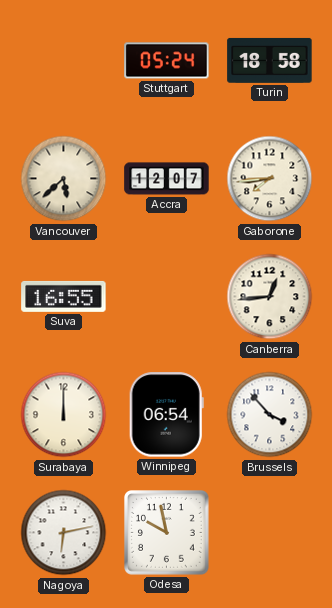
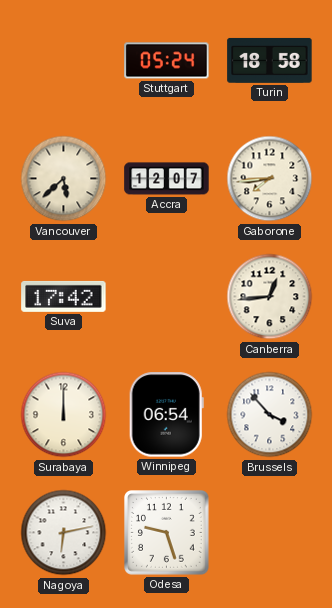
Suva: 16:55 -> 17:42
Odesa: 9:58 -> 9:27
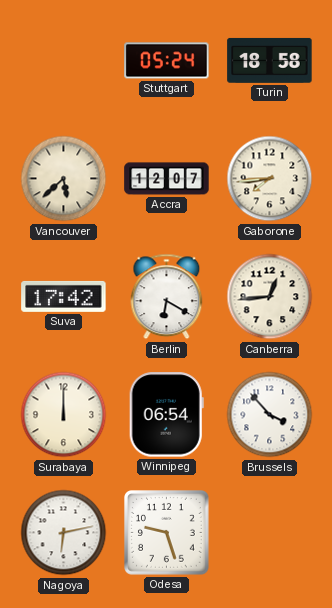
Berlin: none -> 6:20
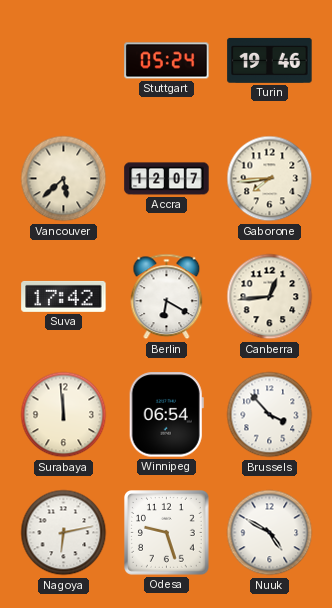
Turin: 18:58 -> 19:46
Surabaya: 12:00 -> 11:59
Nuuk: none -> 4:50
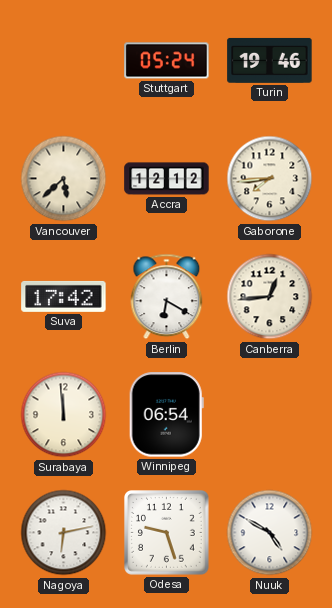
Accra: 12:07 -> 12:12
Brussels: 3:53 -> none
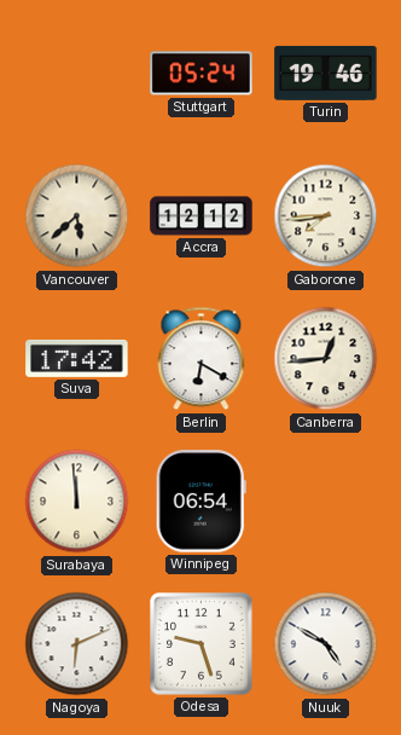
Nagoya: 6:13 -> 6:11
